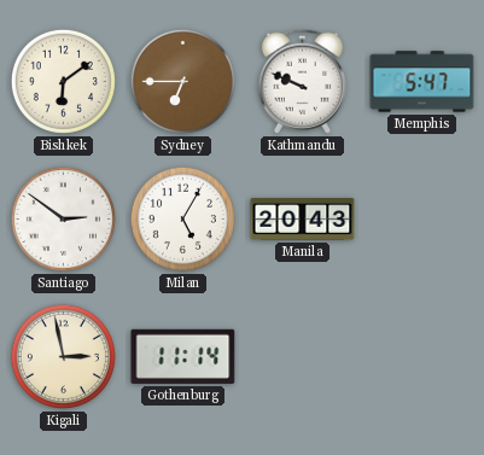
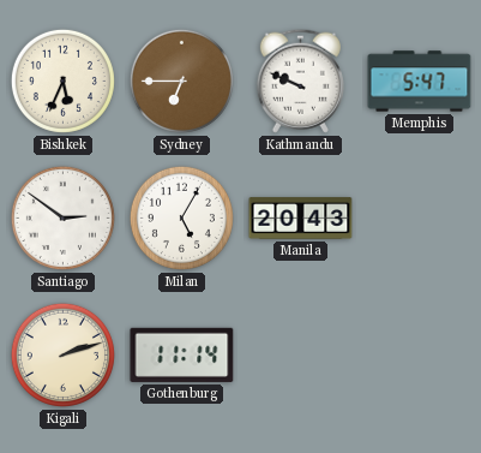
Bishkek: 6:09 -> 5:34
Kigali: 2:58 -> 2:12
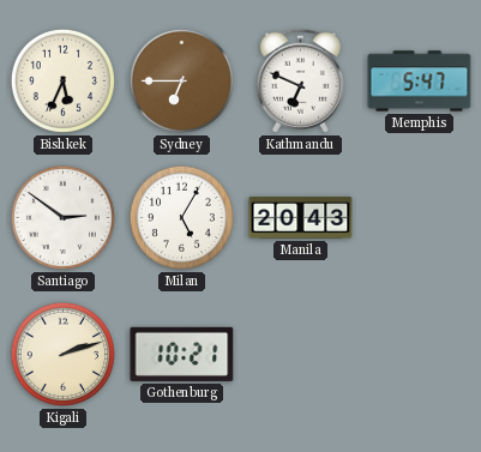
Kathmandu: 9:49 -> 6:49
Gothenburg: 11:14 -> 10:21
